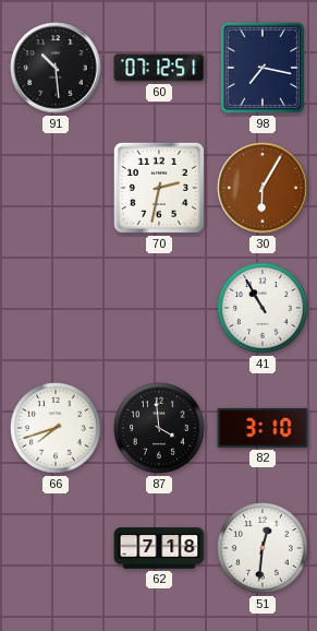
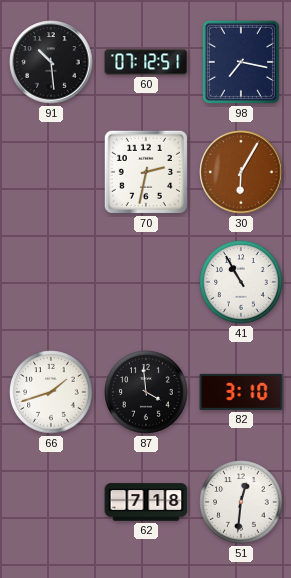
66: 7:42 -> 1:42
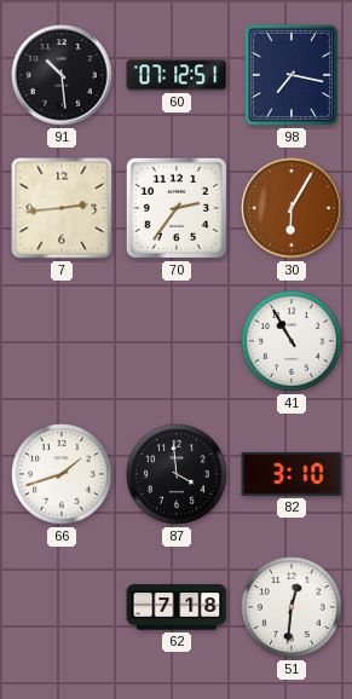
7: none -> 2:44
70: 2:32 -> 2:36
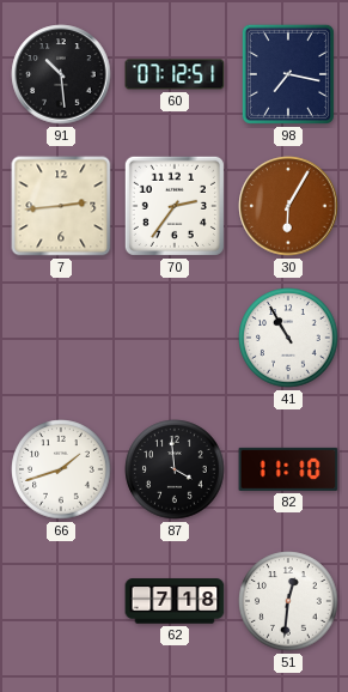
82: 3:10 -> 11:10
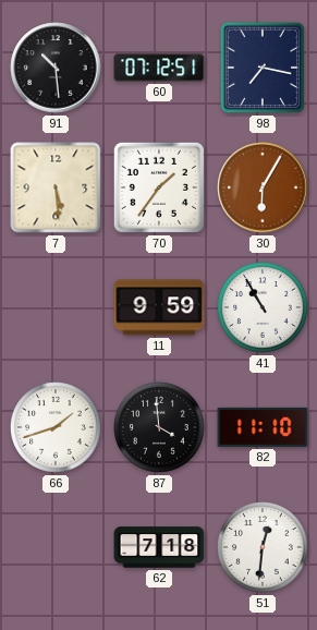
7: 2:44 -> 5:29
70: 2:36 -> 1:36
11: none -> 9:59
